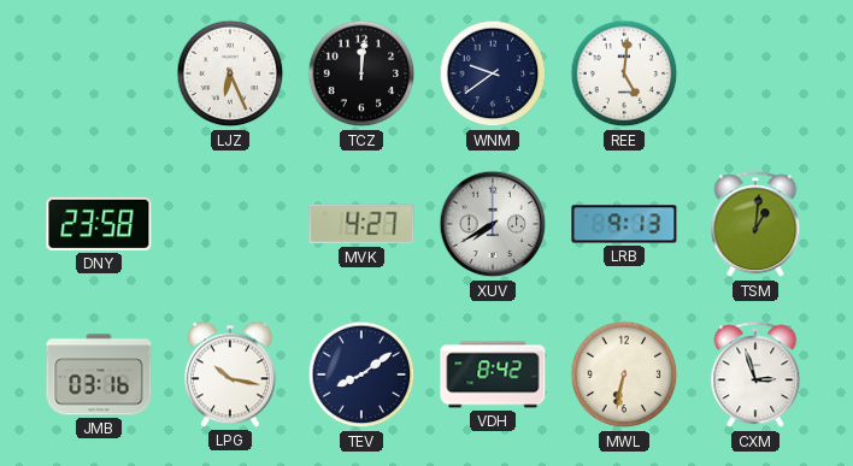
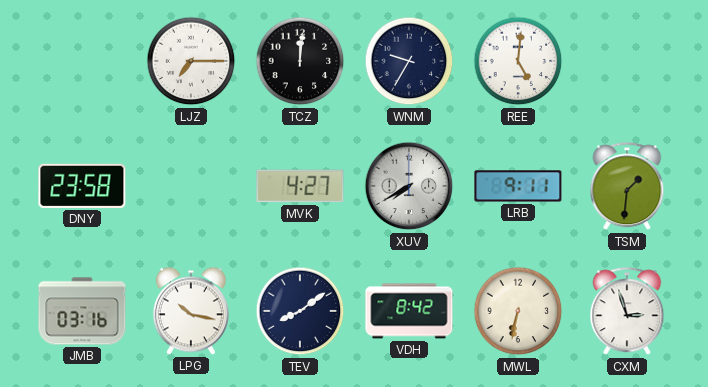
LJZ: 6:26 -> 7:15
WNM: 9:39 -> 9:35
LRB: 9:13 -> 9:11
TSM: 1:01 -> 1:31
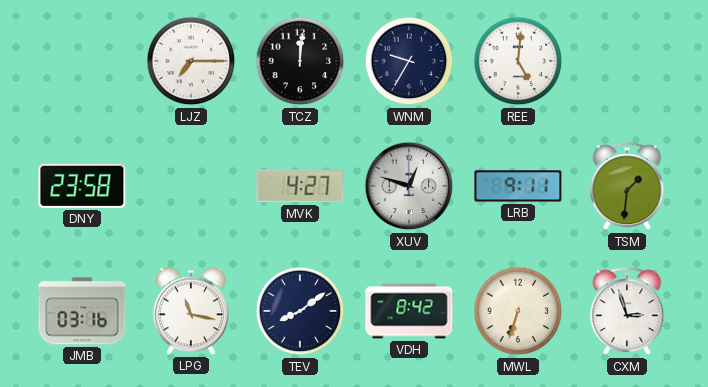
XUV: 7:40 -> 12:48
LPG: 10:17 -> 11:17
MWL: 6:32 -> 6:33
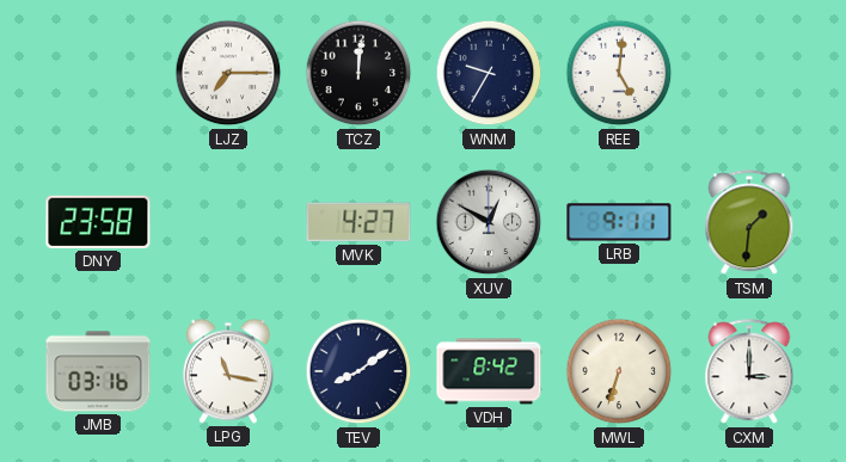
XUV: 12:48 -> 12:50
CXM: 2:57 -> 3:00
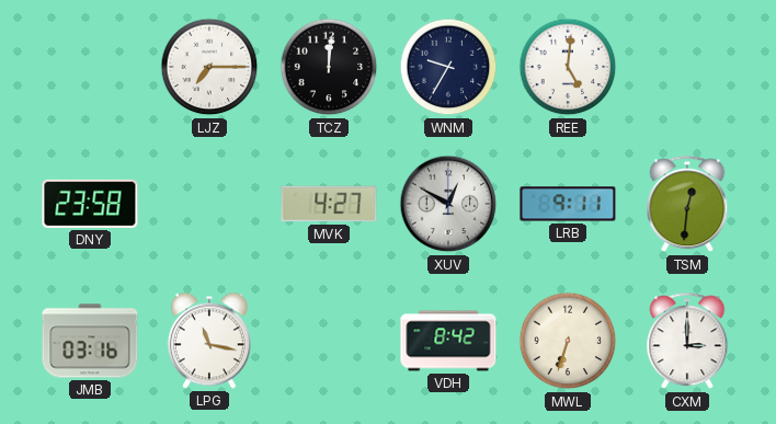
TSM: 1:31 -> 12:31
TEV: 8:09 -> none
